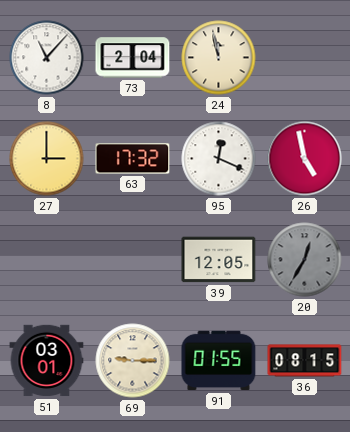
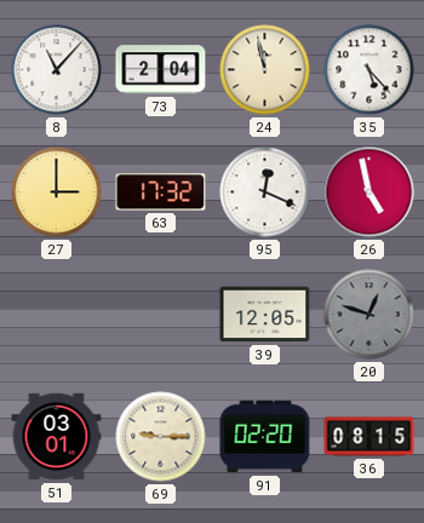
35: none -> 5:23
20: 12:35 -> 12:48
91: 01:55 -> 02:20
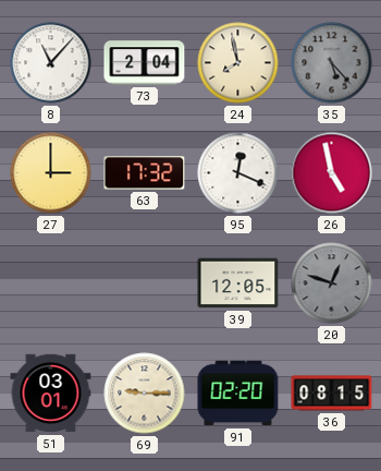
24: 11:58 -> 7:58
35 dial: white -> grey
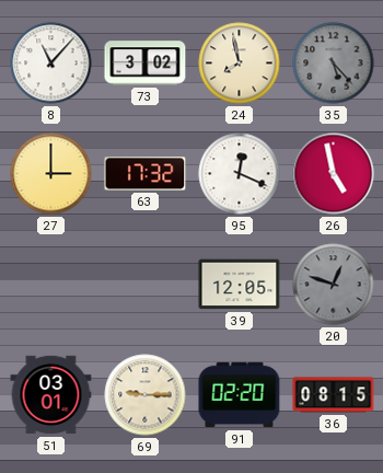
73: 2:04 -> 3:02
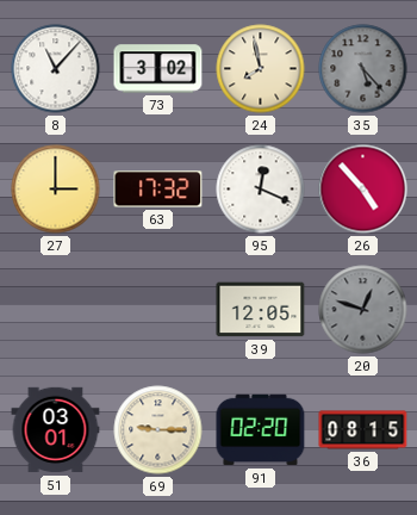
26: 4:58 -> 4:53
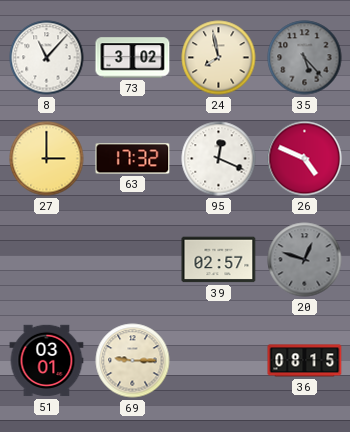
26: 4:53 -> 4:49
39: 12:05 -> 02:57
91: 02:20 -> none
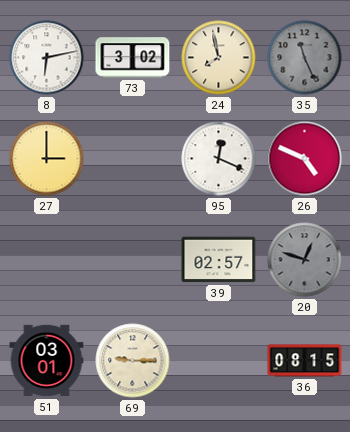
8: 11:07 -> 6:13
35: 5:23 -> 11:26
63: 17:32 -> none
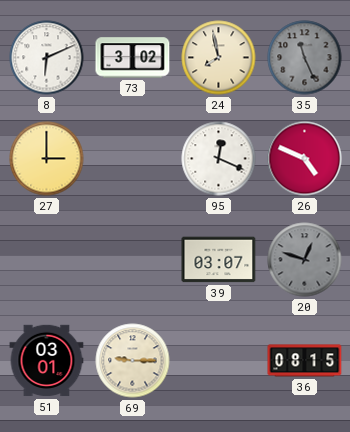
8: 6:13 -> 6:11
39: 02:57 -> 03:07
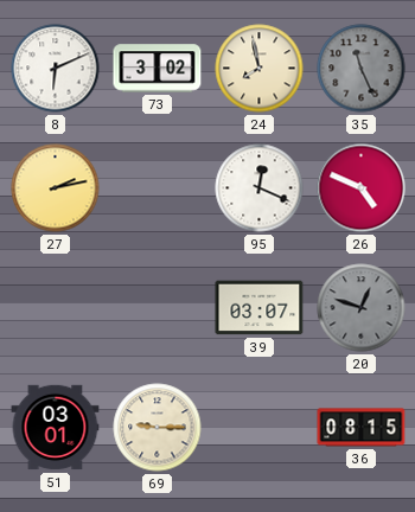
27: 3:00 -> 2:13
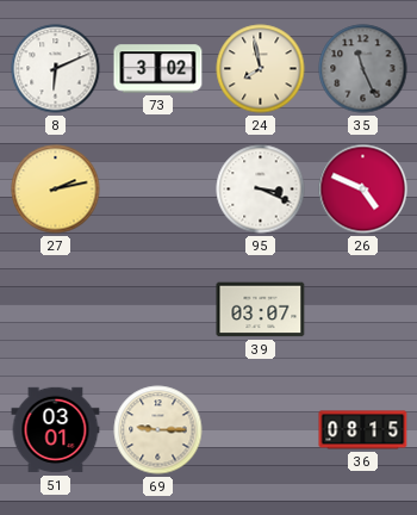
95: 12:19 -> 3:19
20: 12:48 -> none
